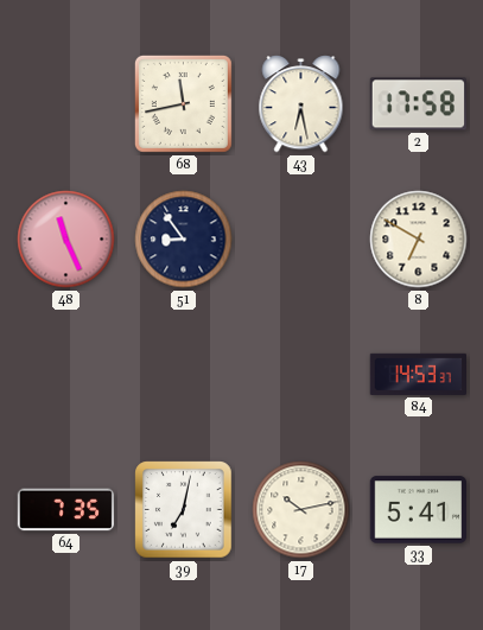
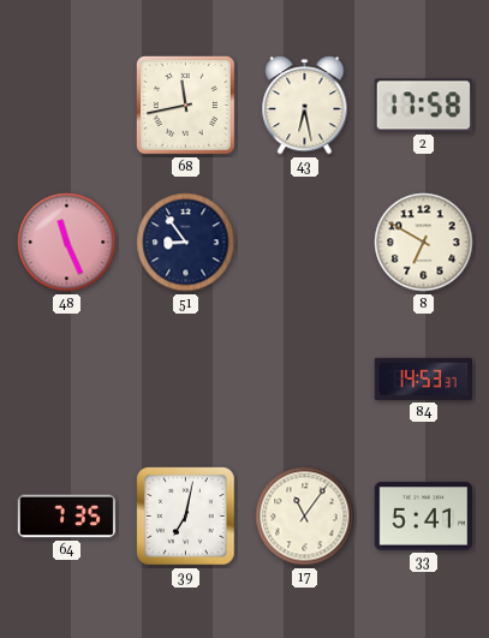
17: 10:13 -> 11:06
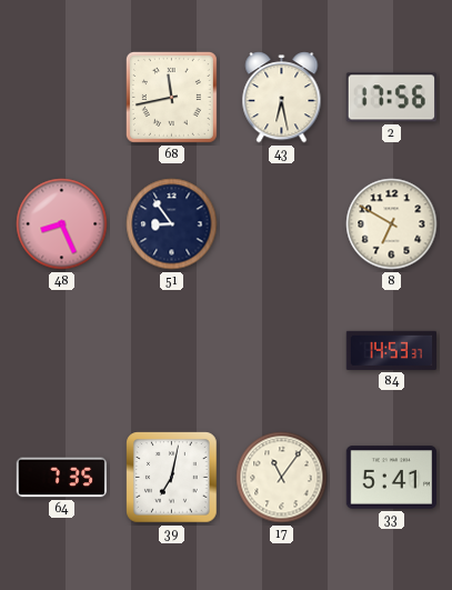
2: 17:58 -> 17:56
48: 11:26 -> 8:26
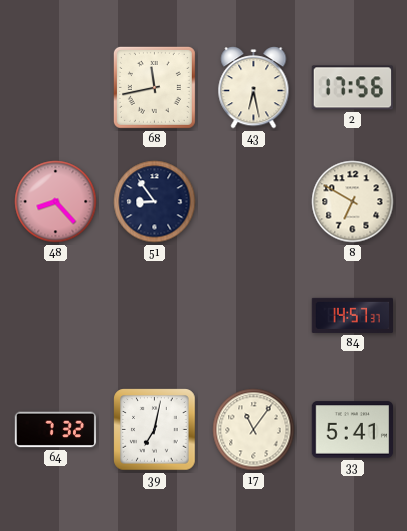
48: 8:26 -> 8:23
84: 14:53 -> 14:57
64: 7:35 -> 7:32
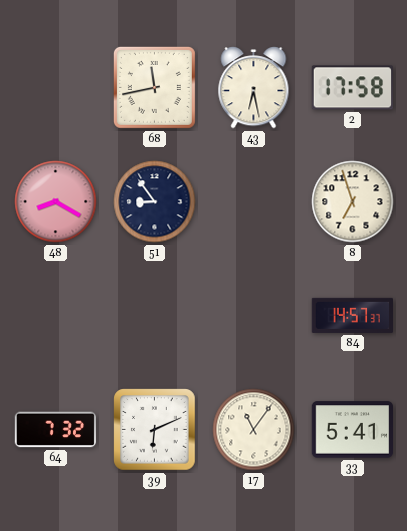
2: 17:56 -> 17:58
48: 8:23 -> 8:20
8: 6:50 -> 6:57
39: 7:02 -> 6:11
